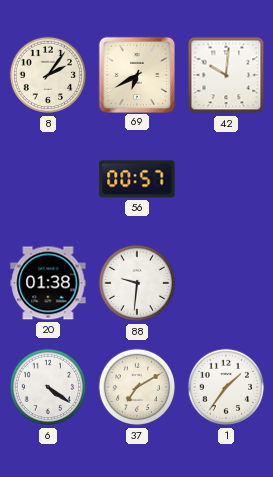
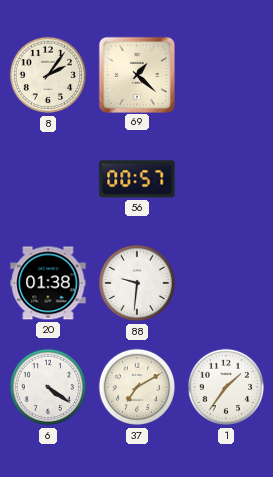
69: 6:40 -> 1:22
42: 10:01 -> none
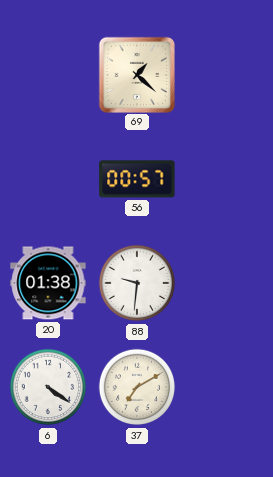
8: 2:06 -> none
1: 1:36 -> none
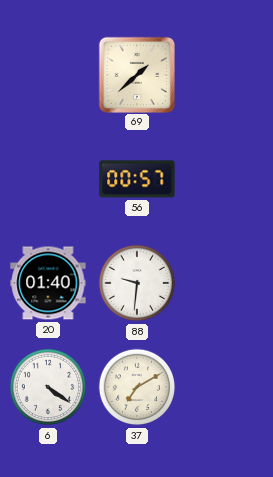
69: 1:22 -> 1:38
20: 01:38 -> 01:40
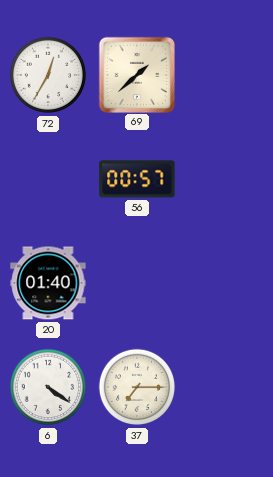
72: none -> 12:35
88: 9:31 -> none
37: 7:10 -> 7:15
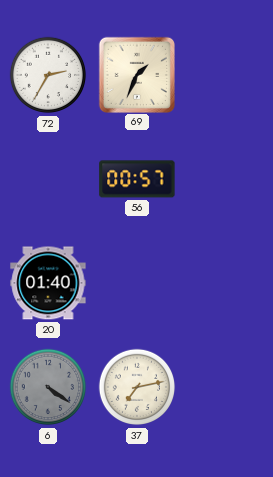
72: 12:35 -> 2:35
69: 1:38 -> 1:34
6 dial: white -> grey
37: 7:15 -> 7:13
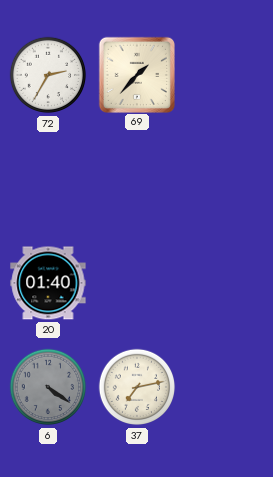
69: 1:34 -> 1:37
56: 00:57 -> none
